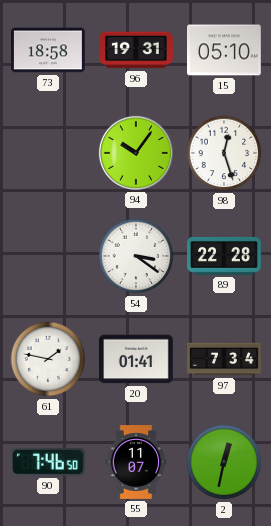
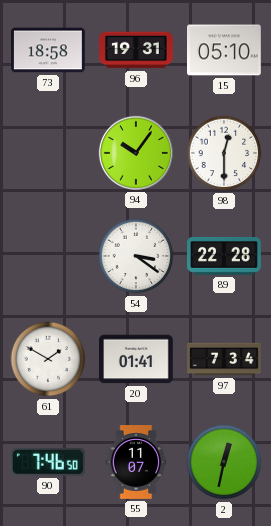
98: 12:27 -> 12:30
61: 1:47 -> 1:50
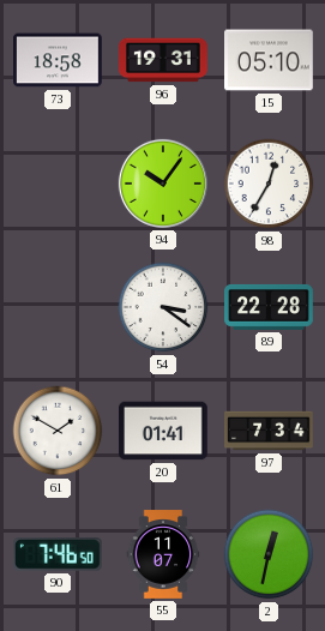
98: 12:30 -> 12:35
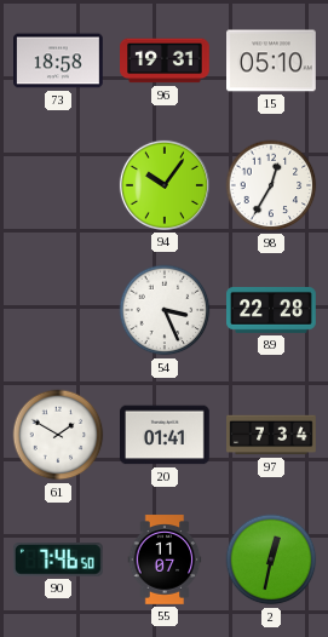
54: 3:21 -> 3:26
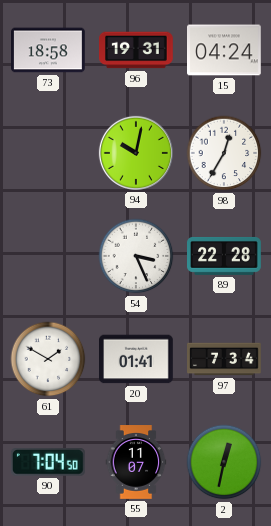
15: 05:10 -> 04:24
94: 10:06 -> 10:02
90: 7:46 -> 7:04
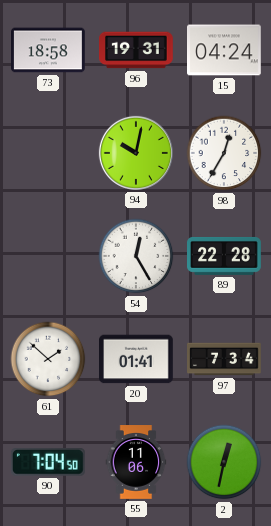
54: 3:26 -> 12:25
61: 1:50 -> 1:52
55: 11:07 -> 11:06
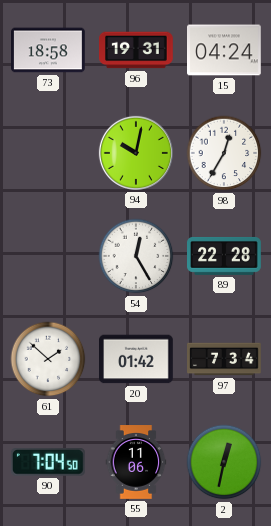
20: 01:41 -> 01:42
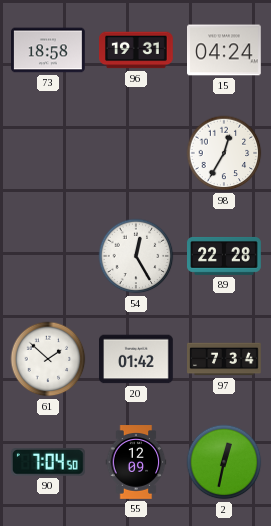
94: 10:02 -> none
55: 11:06 -> 12:09
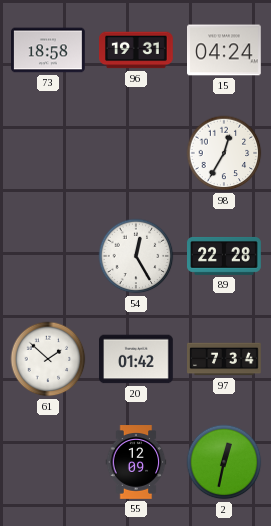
90: 7:04 -> none
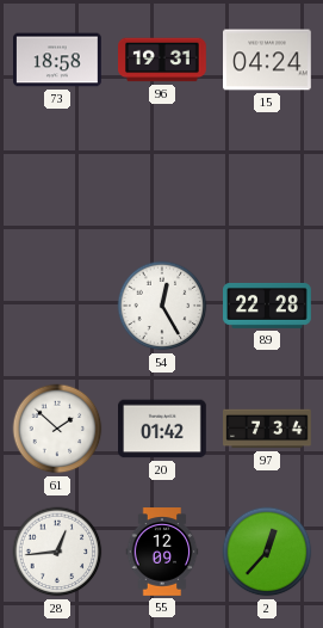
98: 12:35 -> none
28: none -> 12:44
2: 12:32 -> 12:37
